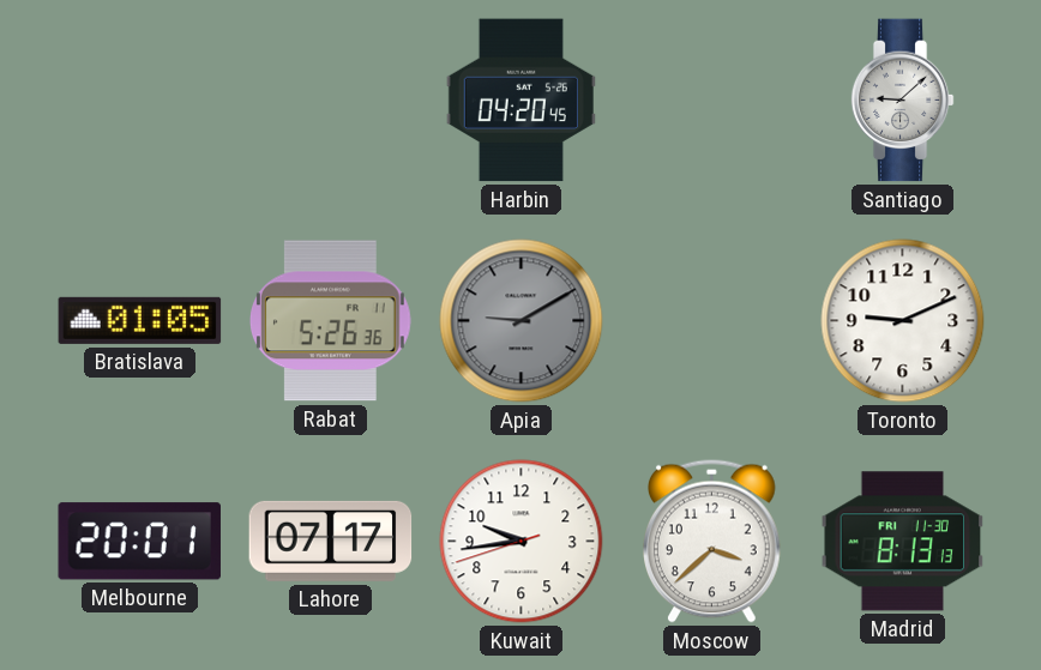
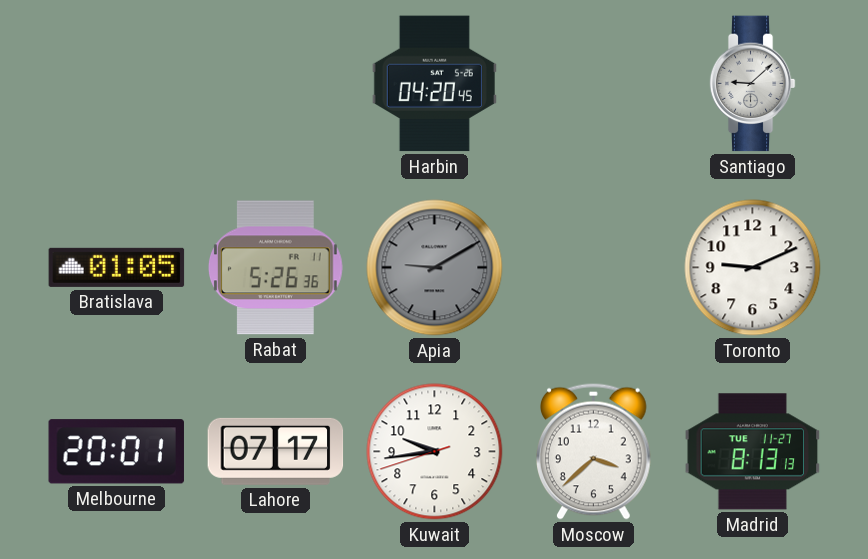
Madrid date: FRI 11-30 -> TUE 11-27
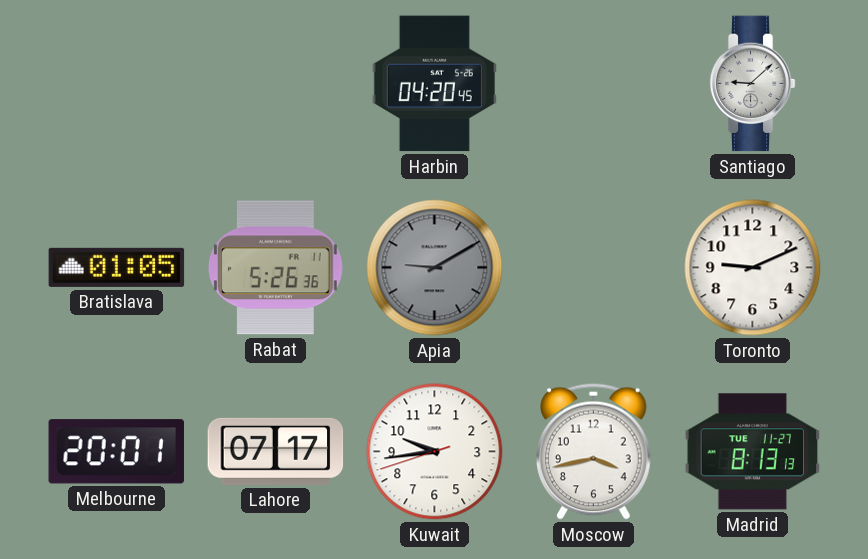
Moscow: 3:38 -> 3:43
